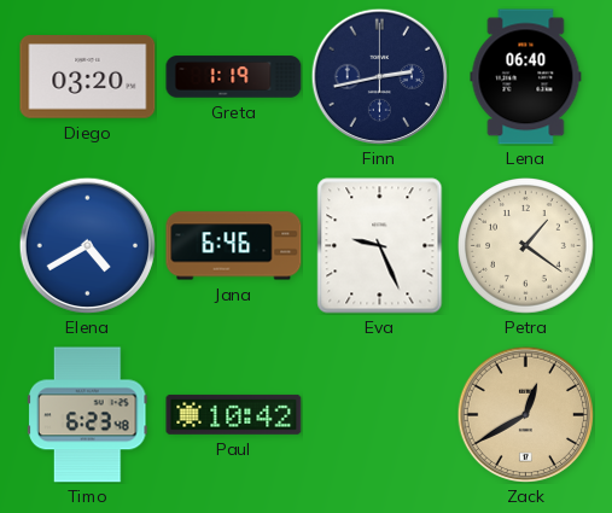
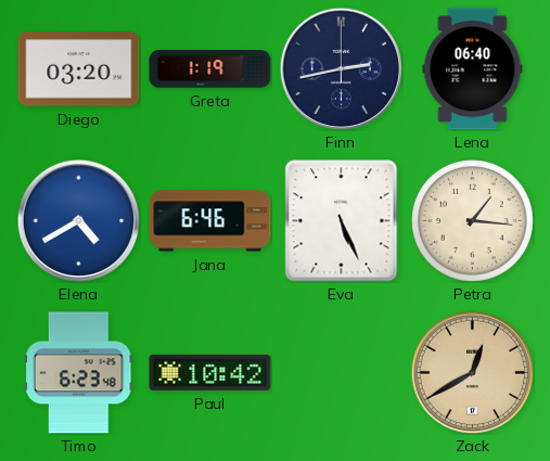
Eva: 9:26 -> 5:26
Petra: 1:21 -> 1:16
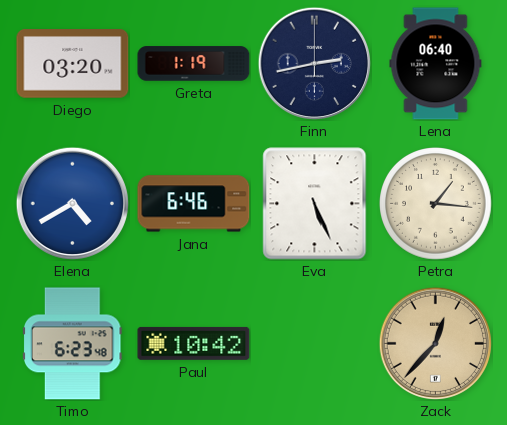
Zack: 12:40 -> 12:37
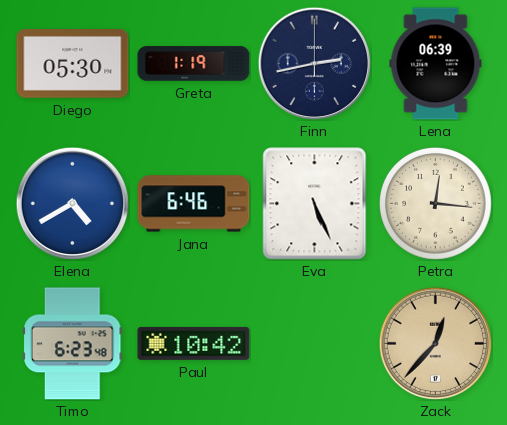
Diego: 03:20 -> 05:30
Lena: 06:40 -> 06:39
Petra: 1:16 -> 12:16
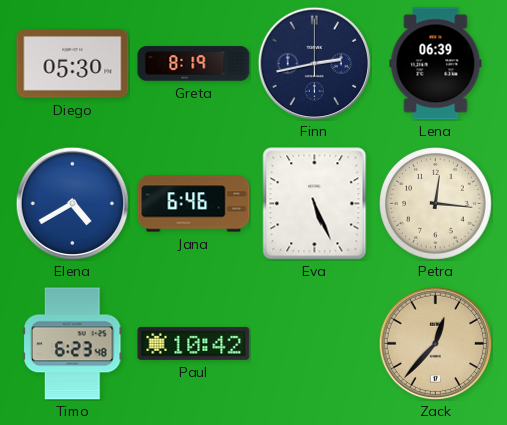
Greta: 1:19 -> 8:19
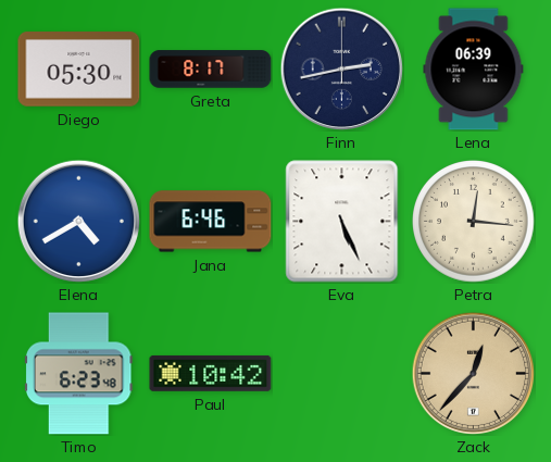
Greta: 8:19 -> 8:17
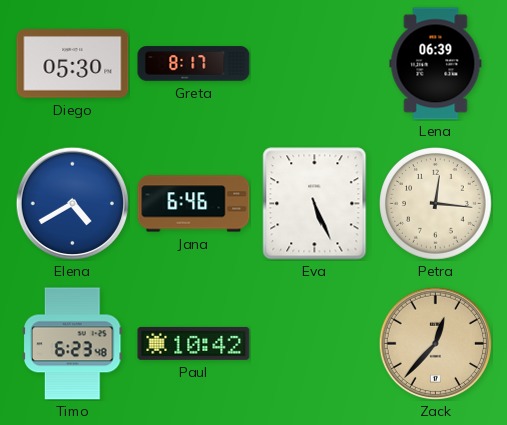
Finn: 2:43 -> none
